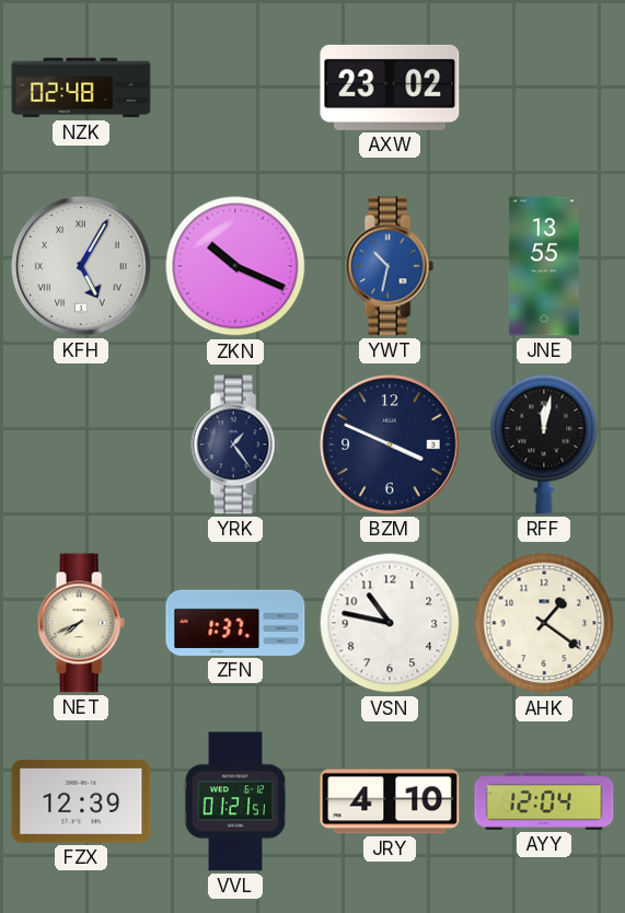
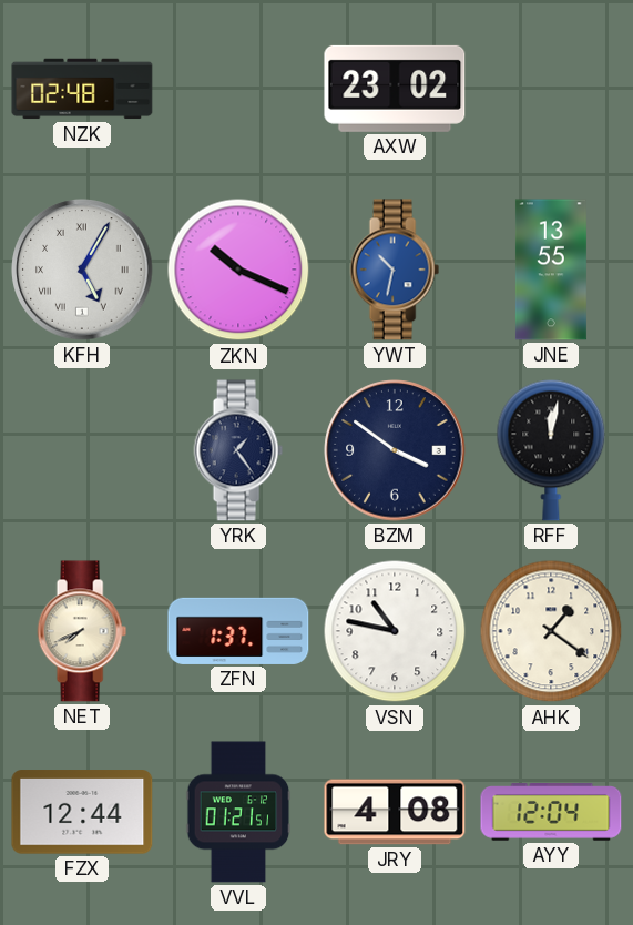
BZM: 3:49 -> 3:51
FZX: 12:39 -> 12:44
JRY: 4:10 -> 4:08
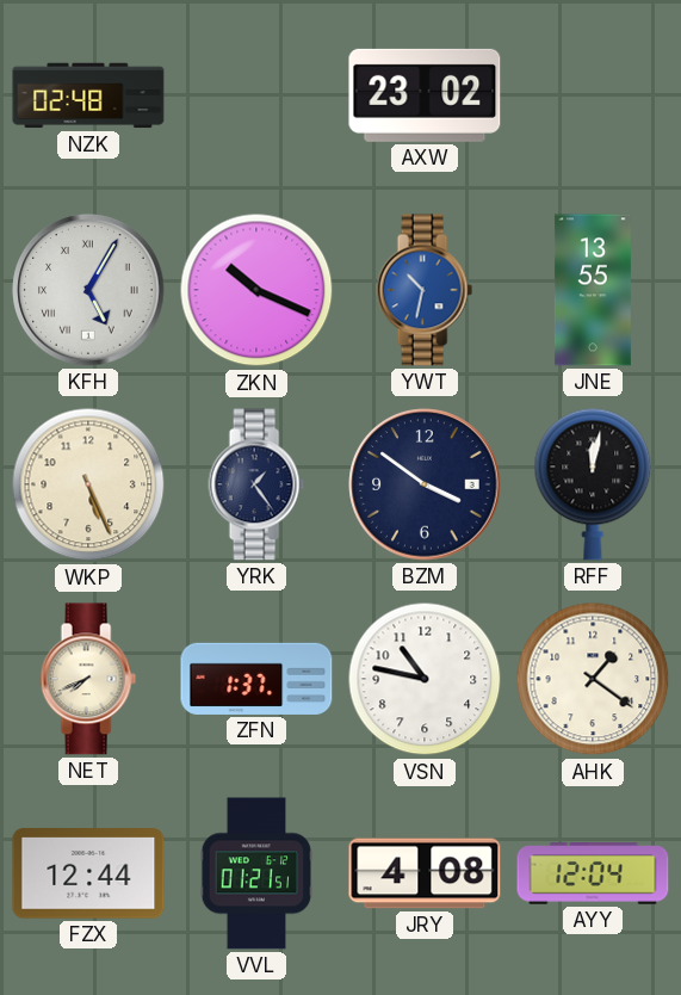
WKP: none -> 5:26
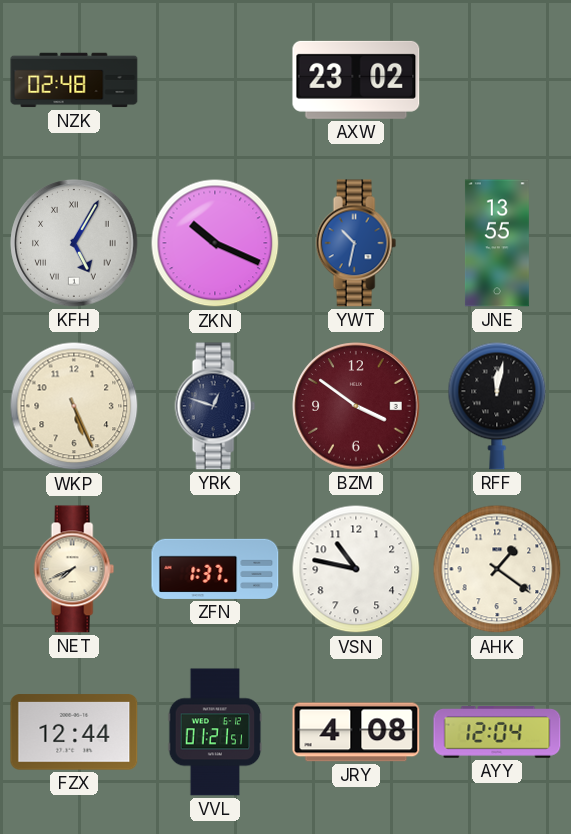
YRK: 1:24 -> 12:48
BZM dial: navy -> burgundy
